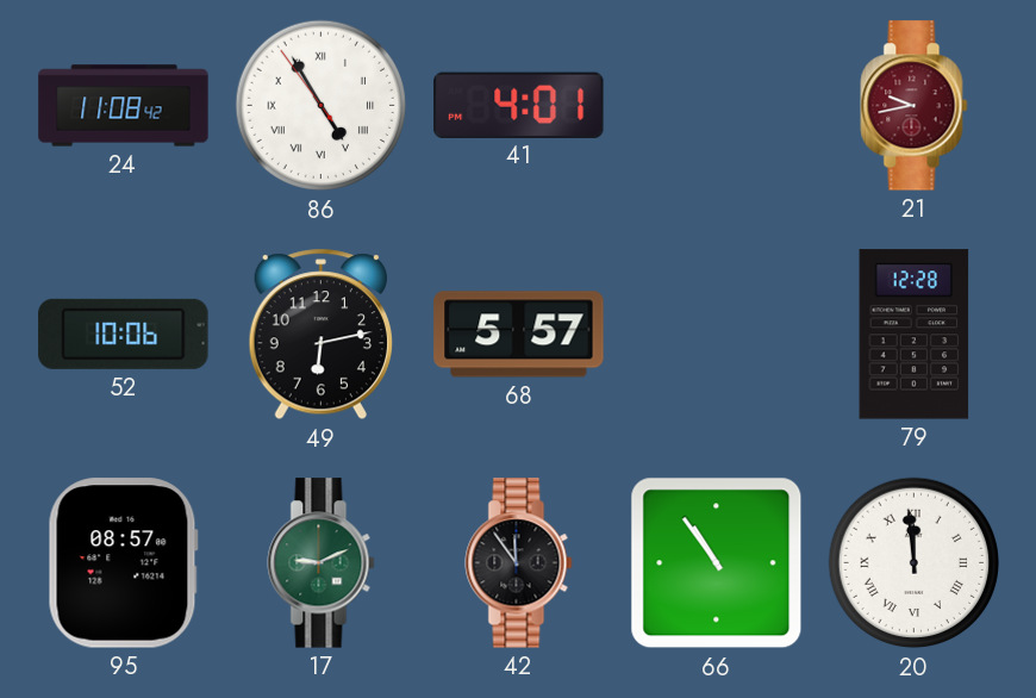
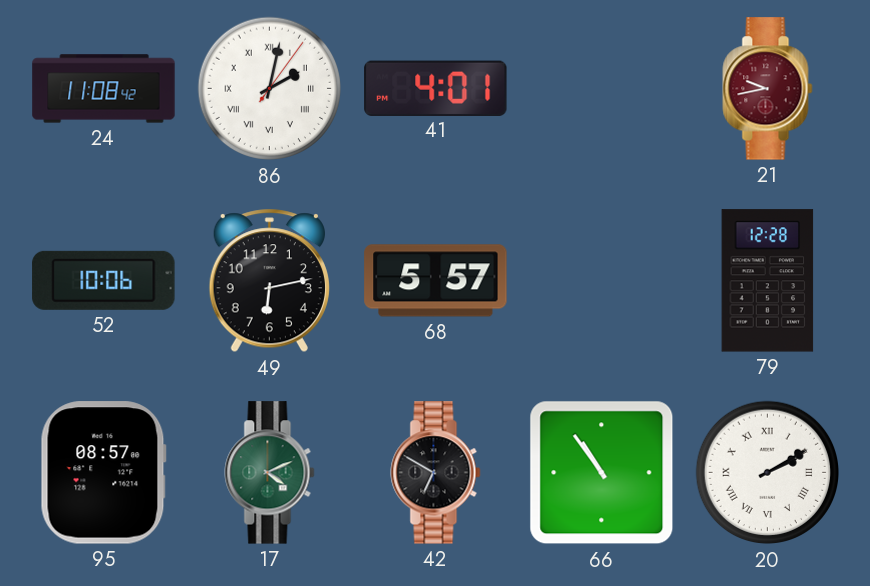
86: 4:54 -> 2:02
17: 9:11 -> 4:11
42: 11:54 -> 6:50
20: 11:59 -> 2:10
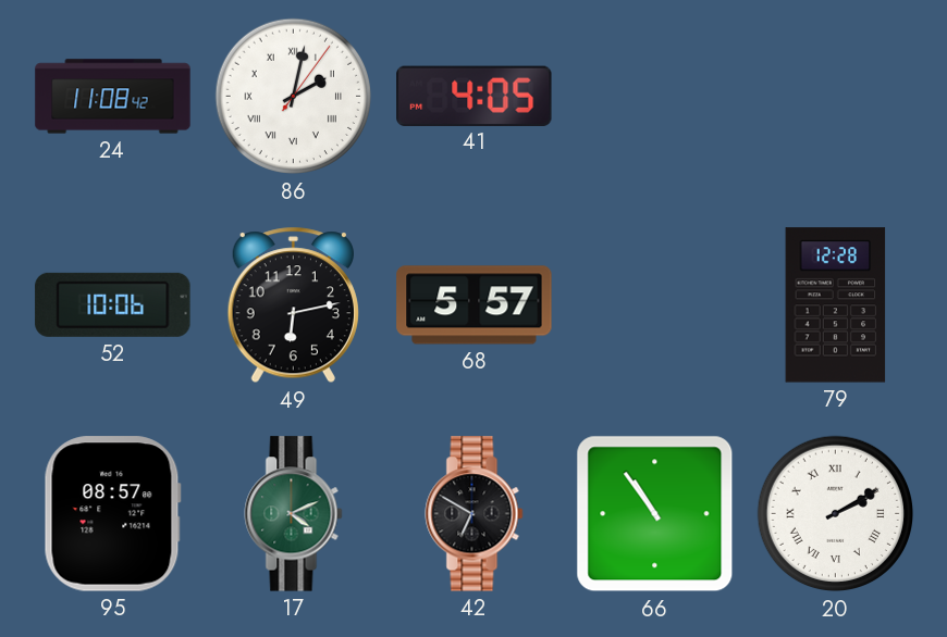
41: 4:01 -> 4:05
21: 9:43 -> none
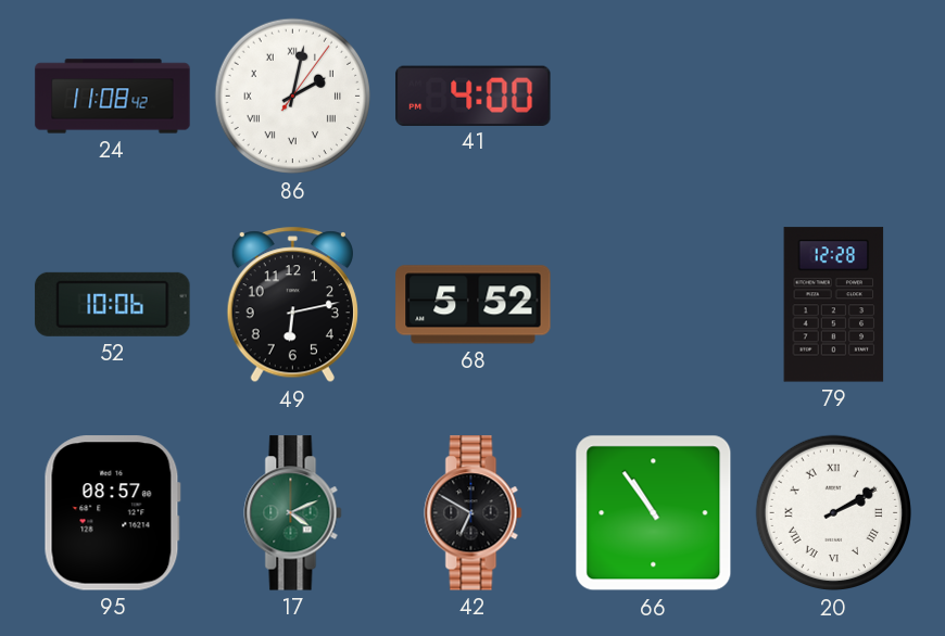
41: 4:05 -> 4:00
68: 5:57 -> 5:52
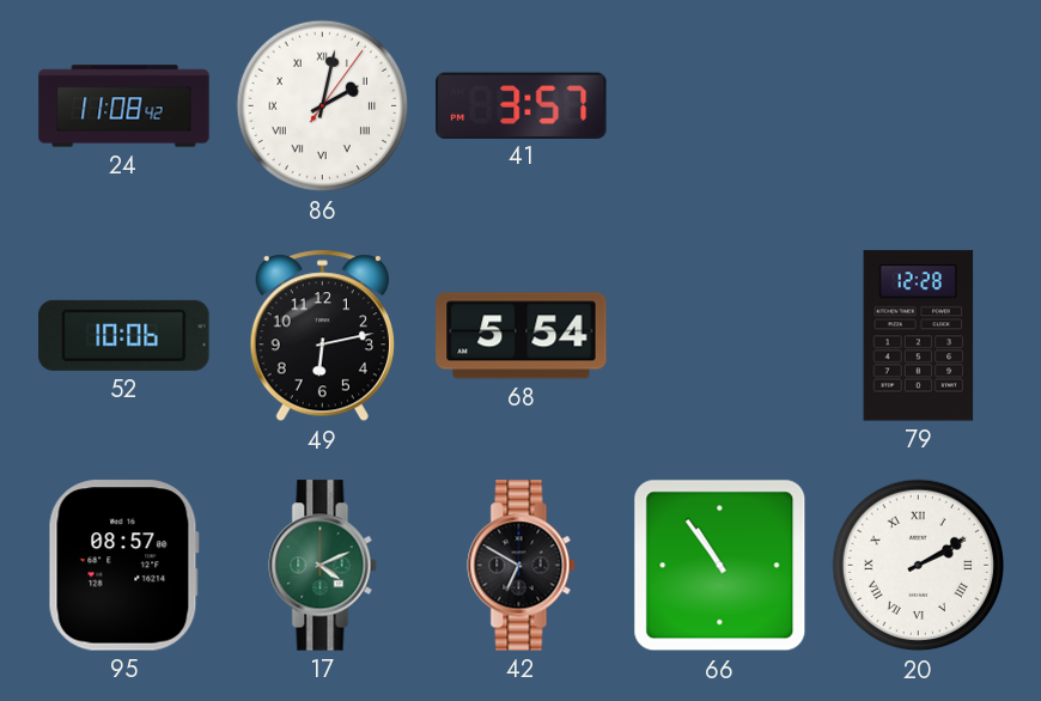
41: 4:00 -> 3:57
68: 5:52 -> 5:54
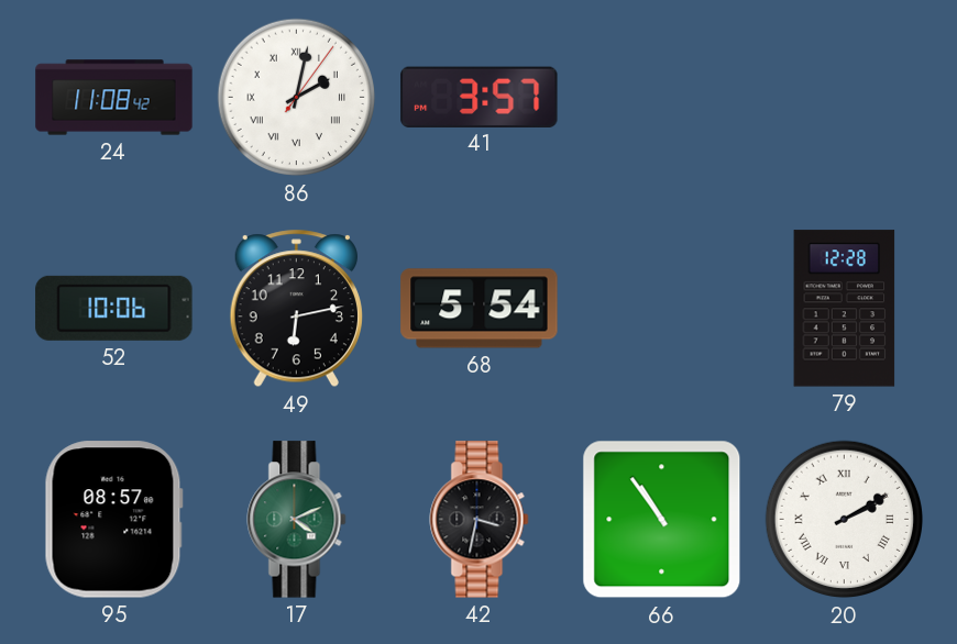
42: 6:50 -> 3:32
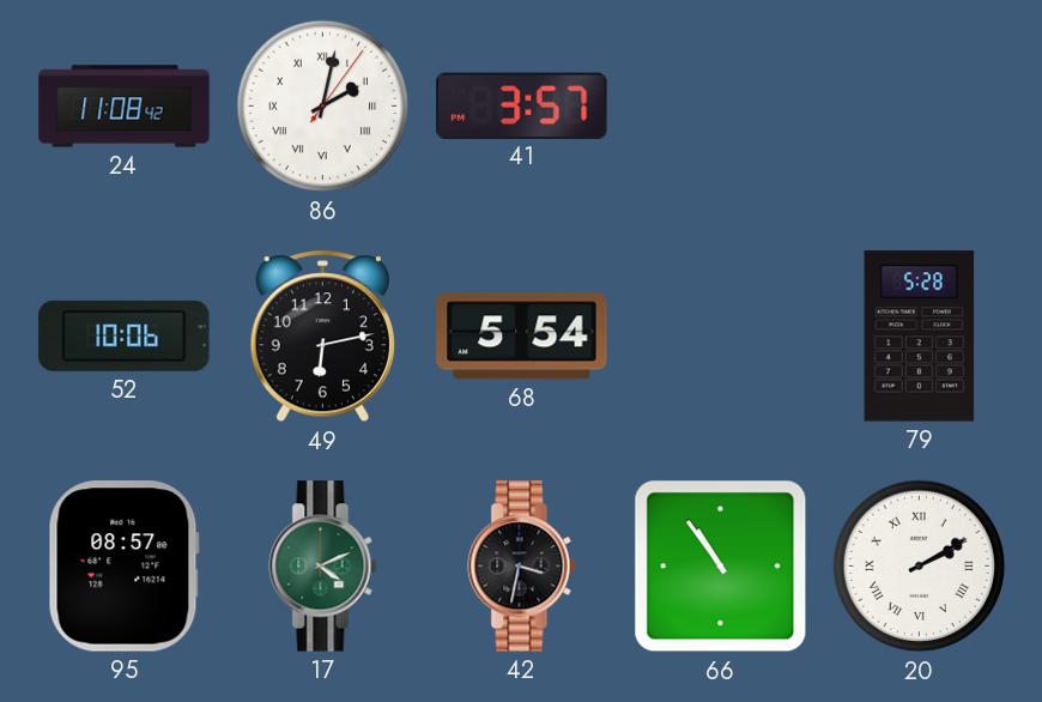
79: 12:28 -> 5:28
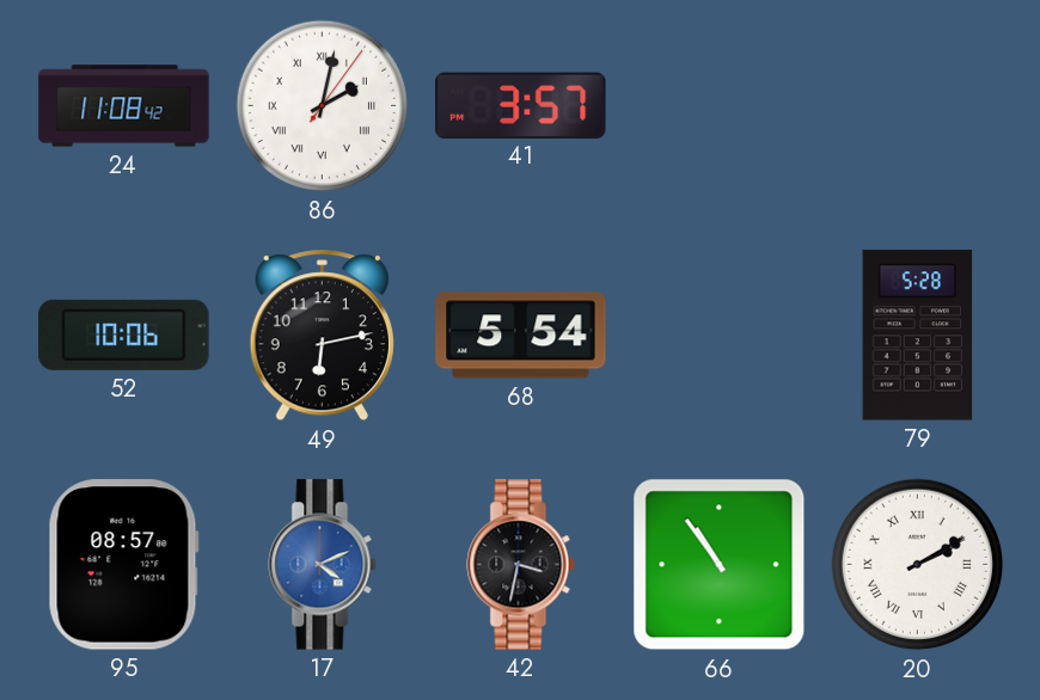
17 dial: green -> blue
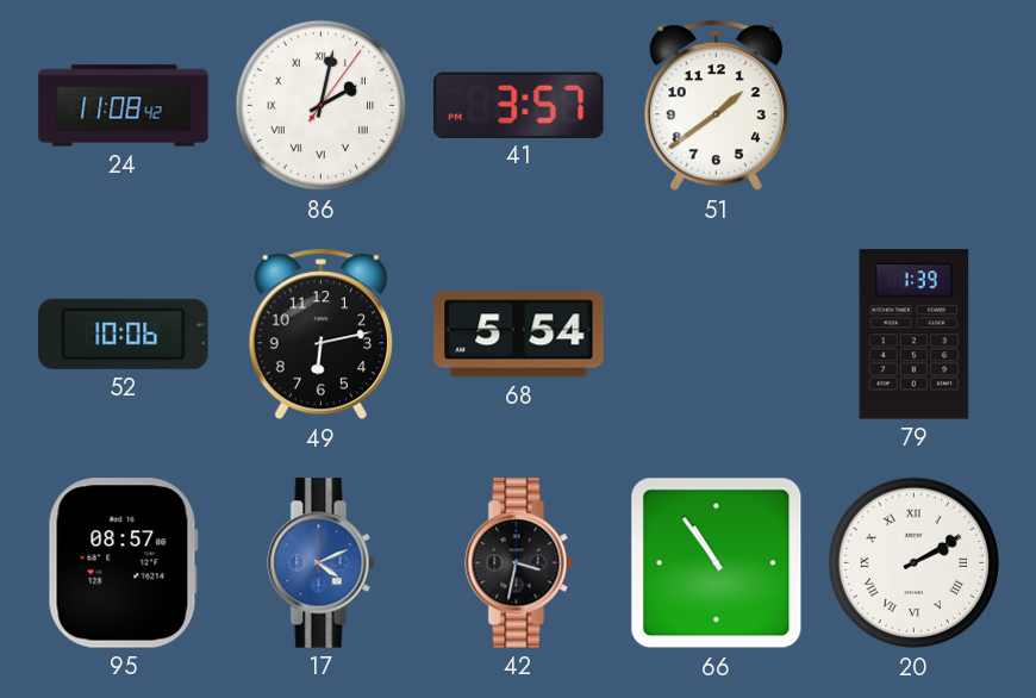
51: none -> 1:39
79: 5:28 -> 1:39
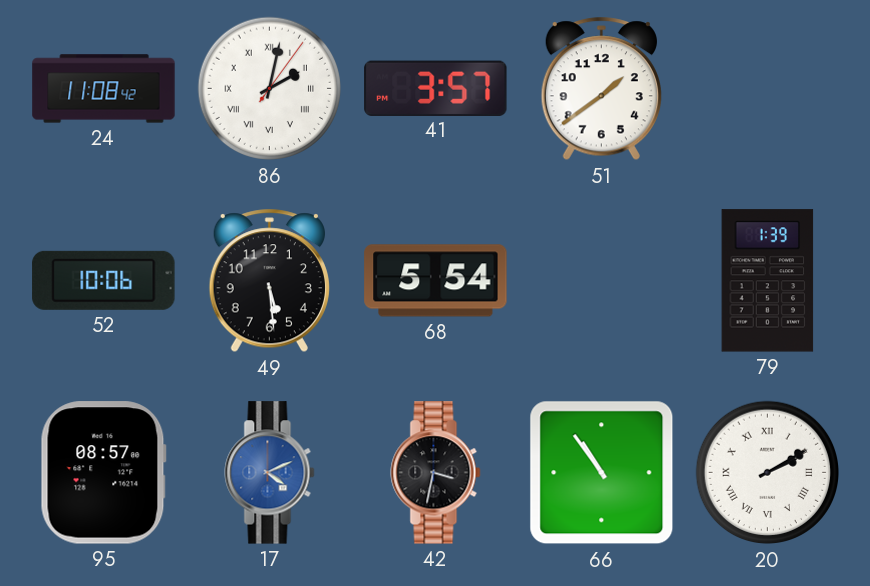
49: 6:13 -> 5:29
